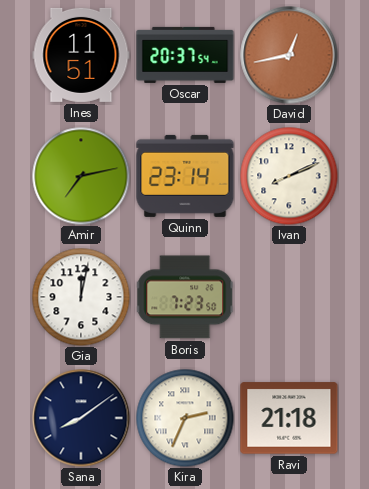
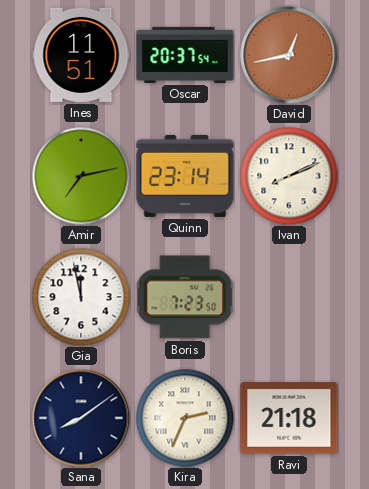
Gia: 12:02 -> 11:58
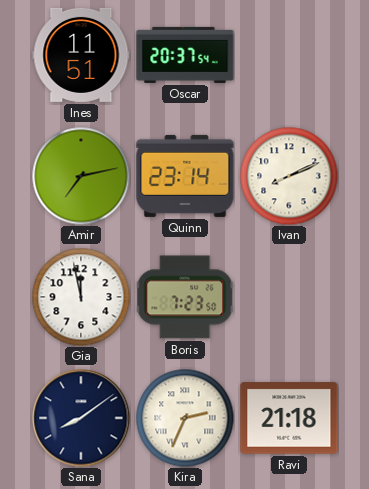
David: 12:43 -> none
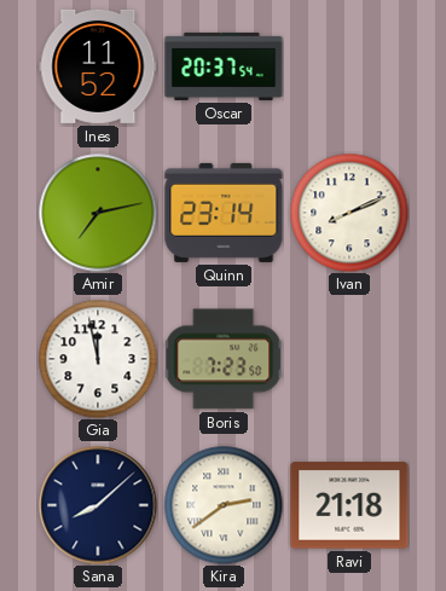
Ines: 11:51 -> 11:52
Sana: 8:09 -> 8:08
Kira: 2:34 -> 2:39
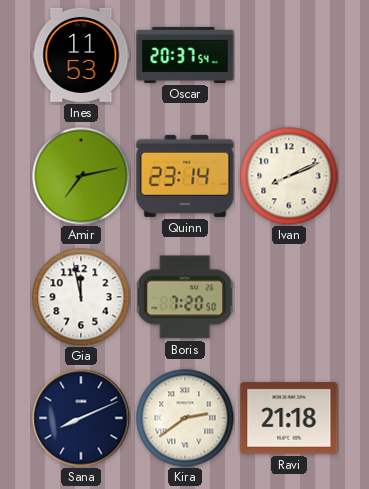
Ines: 11:52 -> 11:53
Boris: 7:23 -> 7:20
Sana: 8:08 -> 8:11
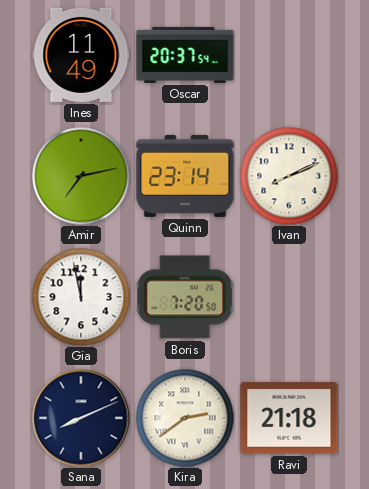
Ines: 11:53 -> 11:49
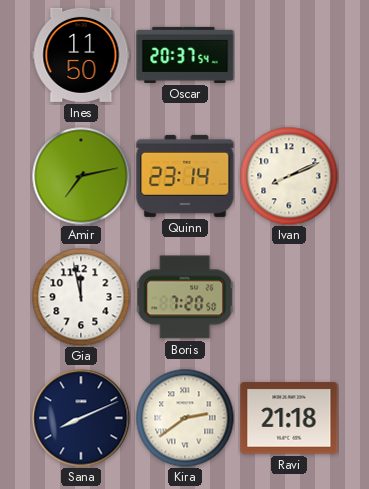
Ines: 11:49 -> 11:50
